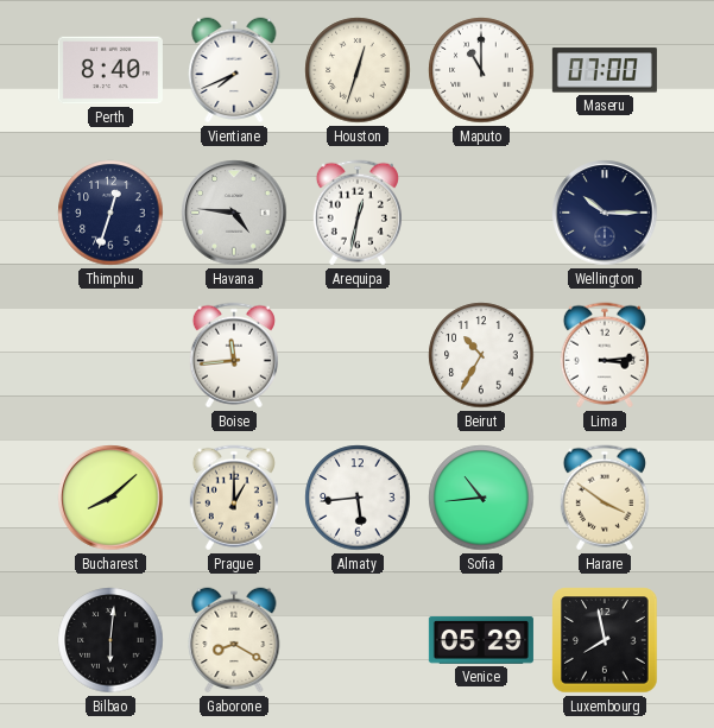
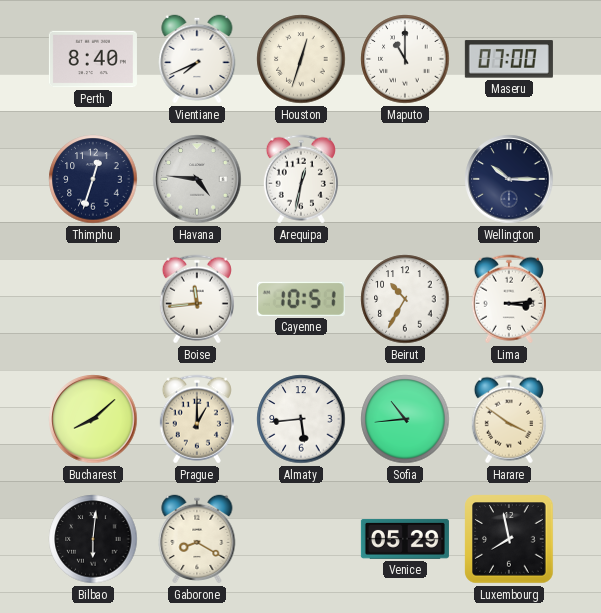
Cayenne: none -> 10:51
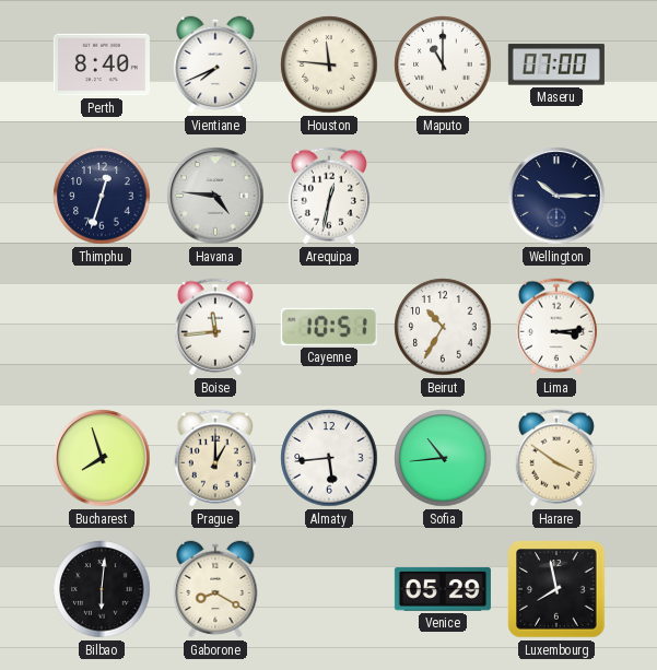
Houston: 12:33 -> 11:46
Bucharest: 8:08 -> 7:57
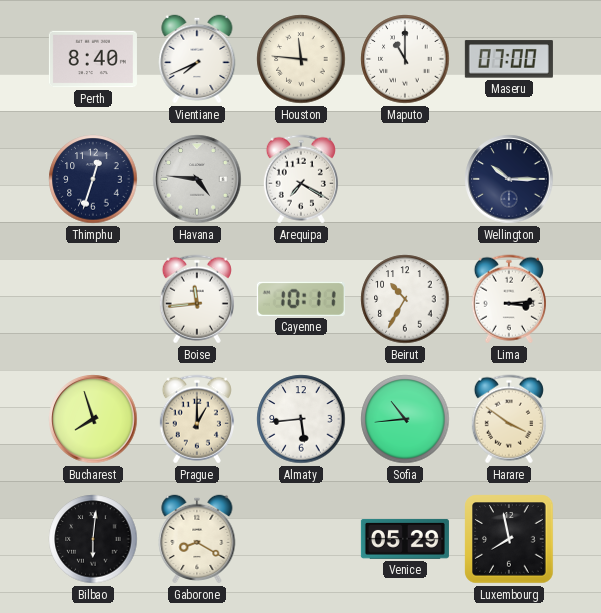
Arequipa: 12:32 -> 7:20
Cayenne: 10:51 -> 10:11
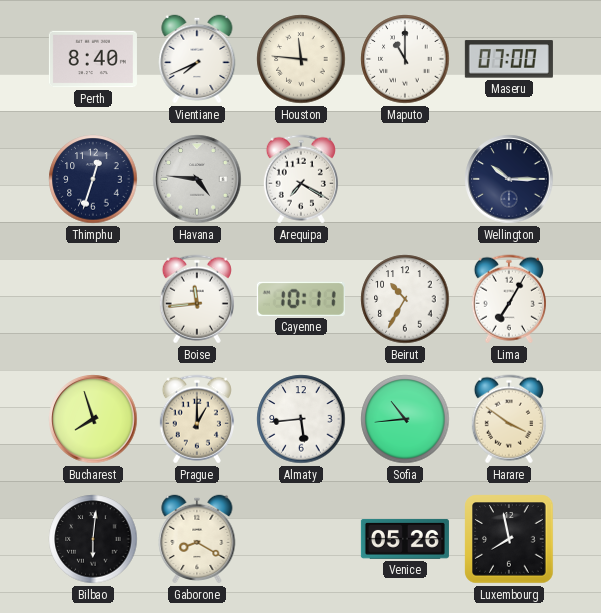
Lima: 3:14 -> 7:05
Venice: 05:29 -> 05:26
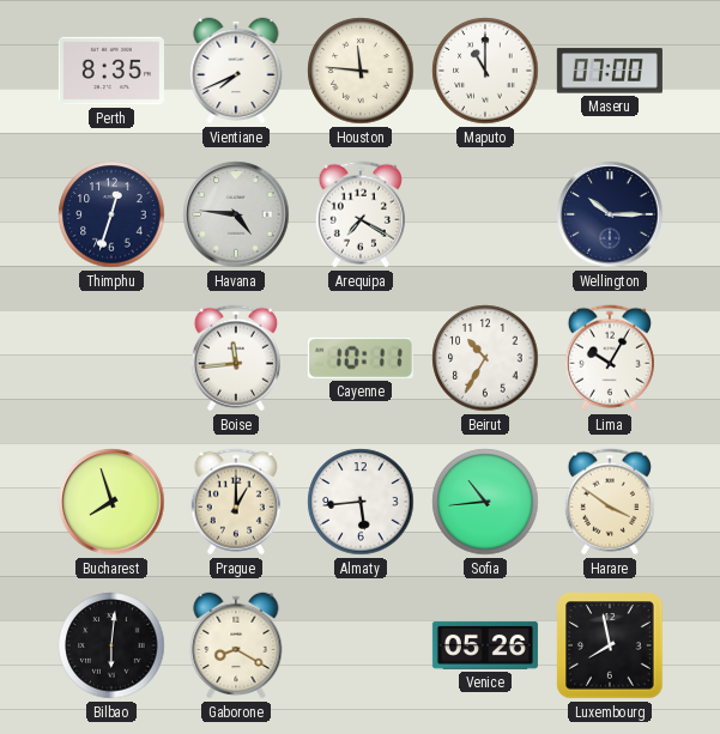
Perth: 8:40 -> 8:35
Lima: 7:05 -> 10:05
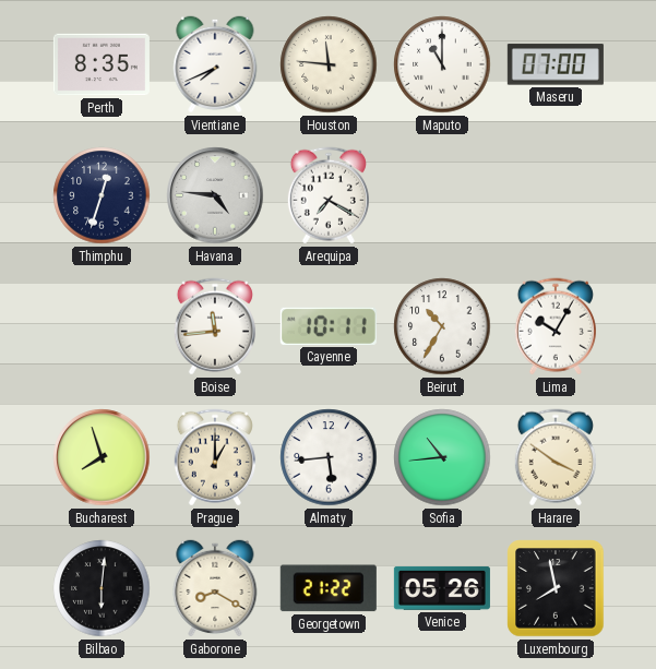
Wellington: 10:15 -> none
Georgetown: none -> 21:22
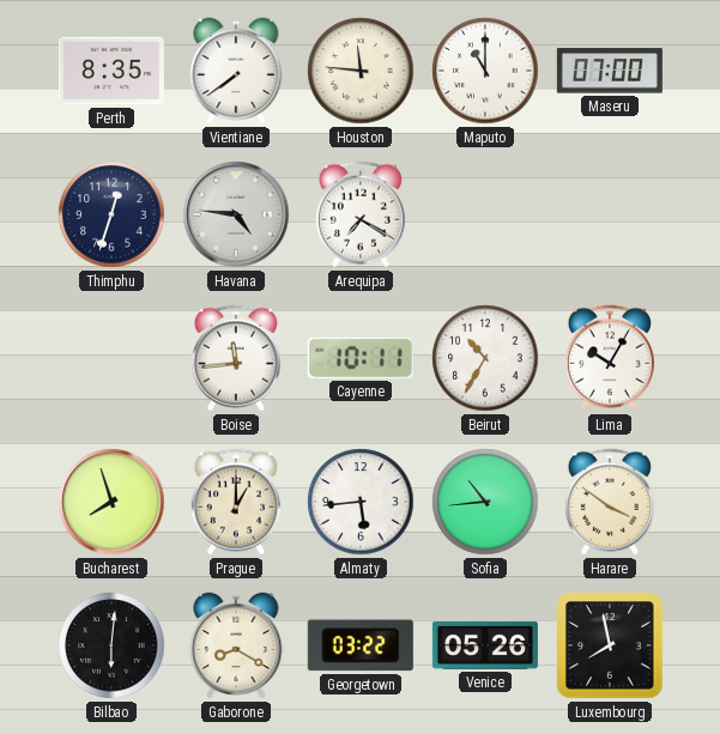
Vientiane: 7:41 -> 7:39
Georgetown: 21:22 -> 03:22
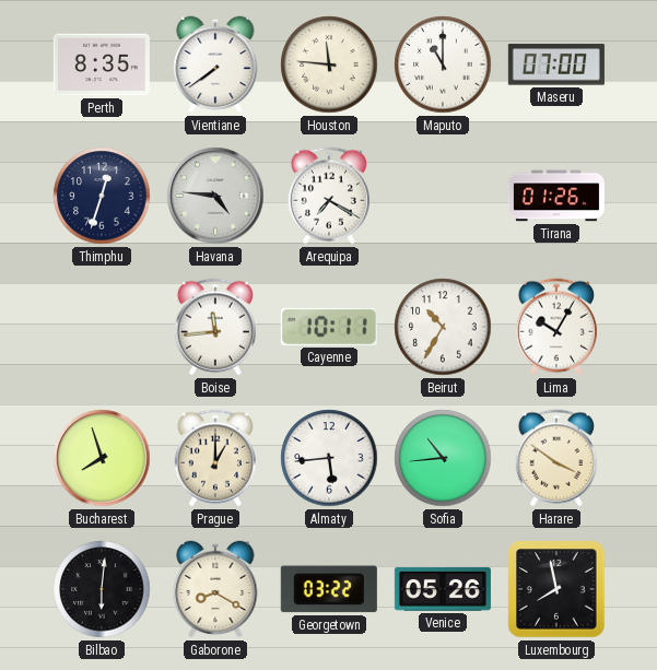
Tirana: none -> 01:26
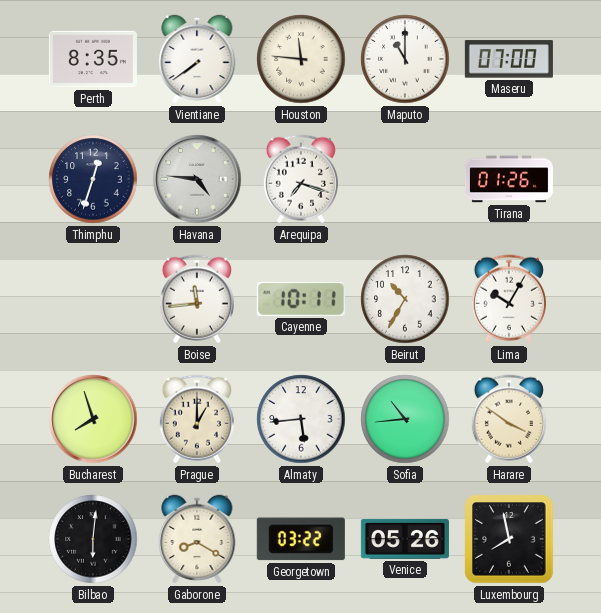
Arequipa: 7:20 -> 7:18
